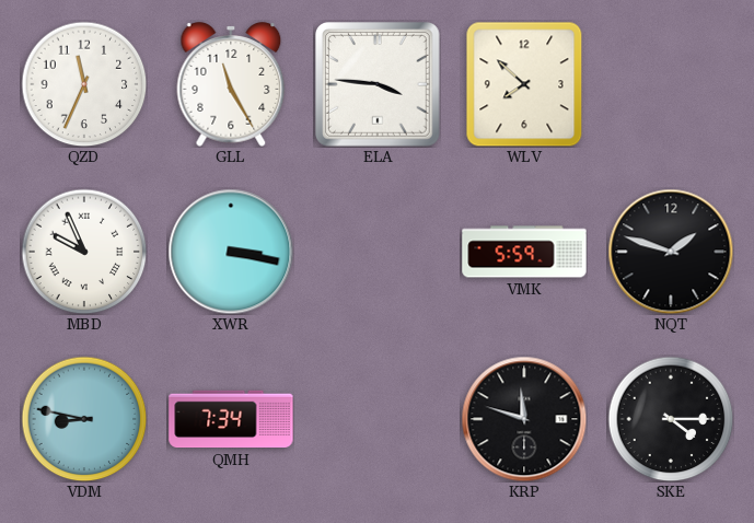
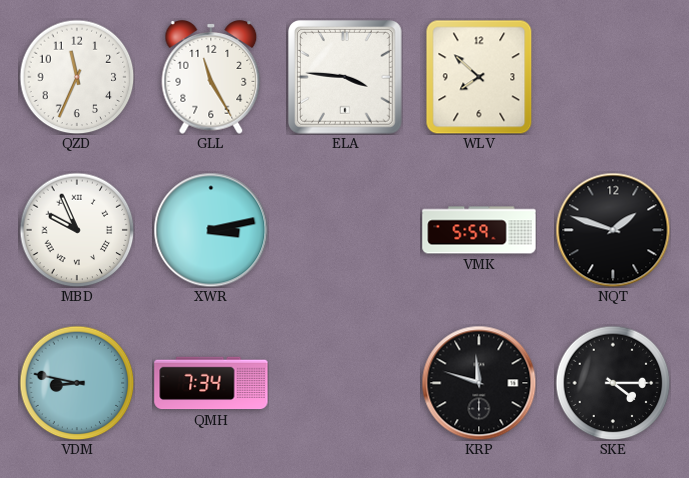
XWR: 3:17 -> 3:13
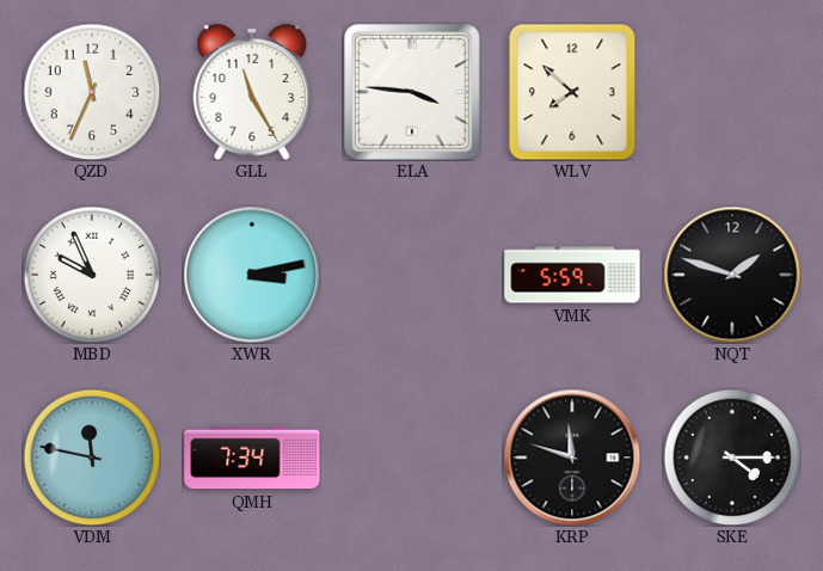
VDM: 8:47 -> 11:47
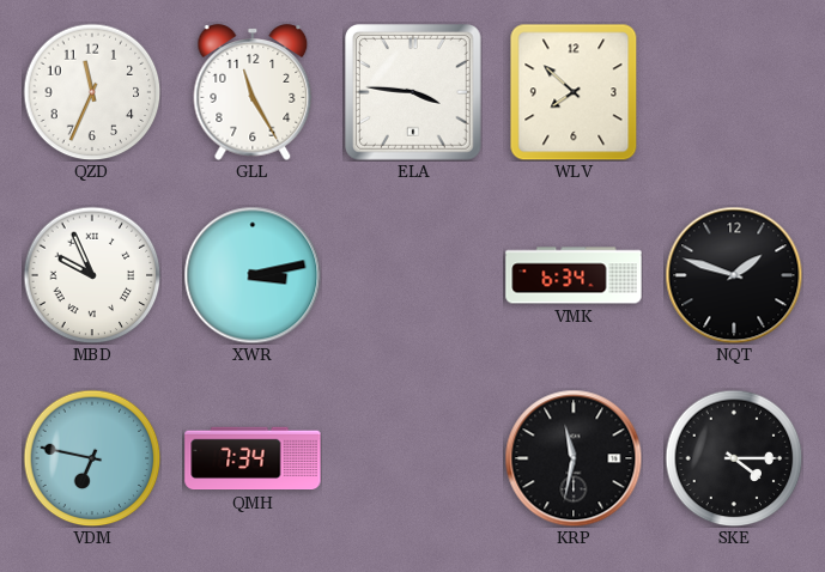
VMK: 5:59 -> 6:34
VDM: 11:47 -> 6:47
KRP: 11:48 -> 11:32
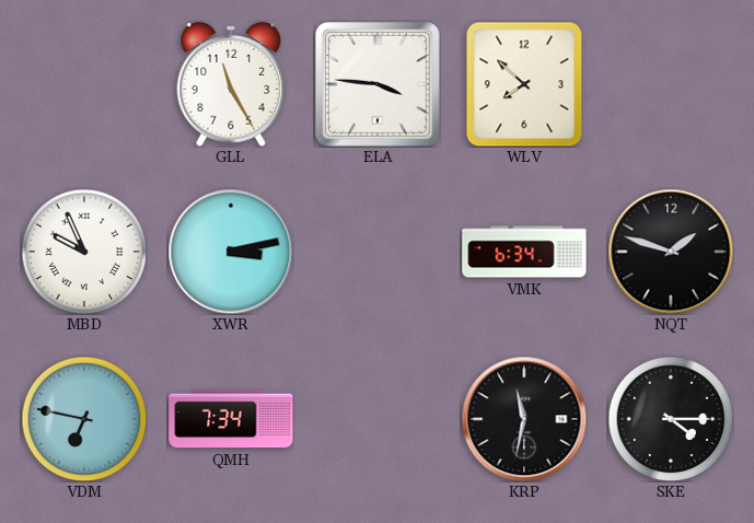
QZD: 11:34 -> none
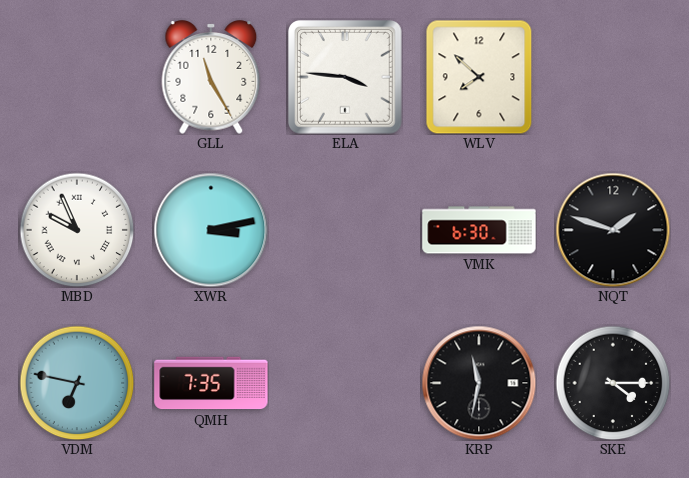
VMK: 6:34 -> 6:30
QMH: 7:34 -> 7:35
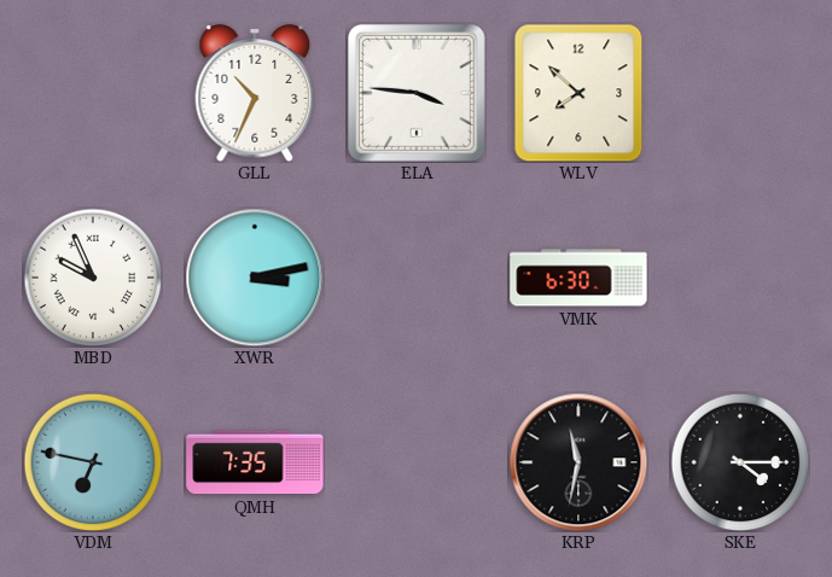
GLL: 11:25 -> 10:34
NQT: 1:48 -> none
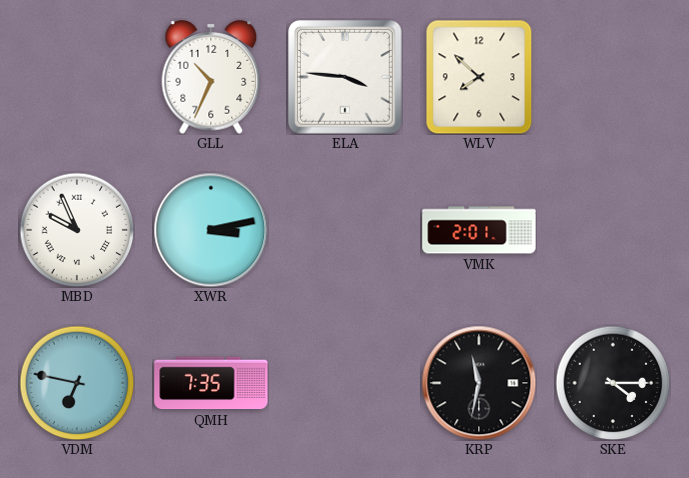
VMK: 6:30 -> 2:01
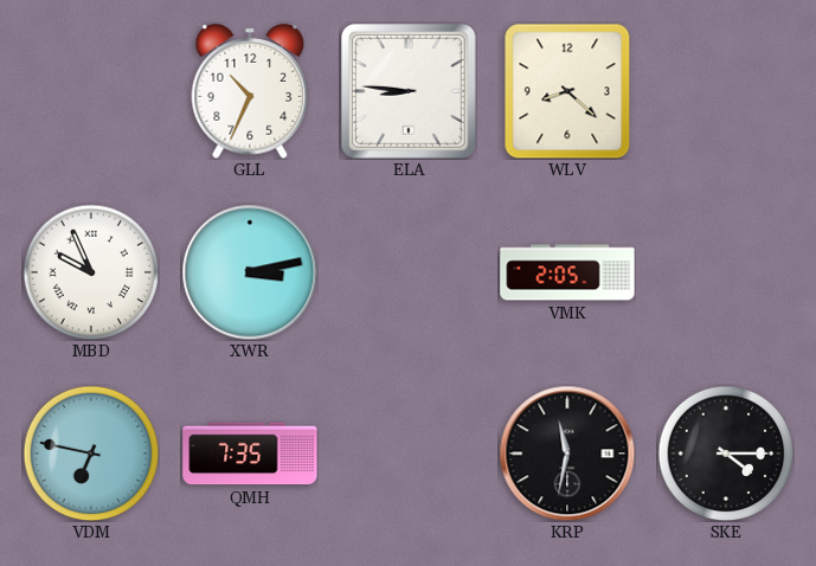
ELA: 3:46 -> 8:46
WLV: 7:52 -> 8:22
VMK: 2:01 -> 2:05
